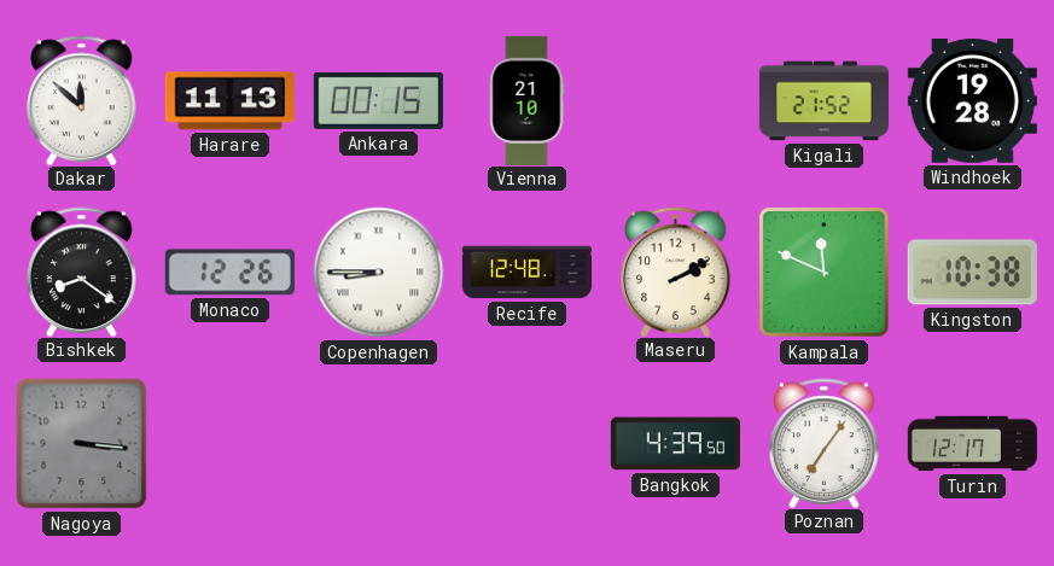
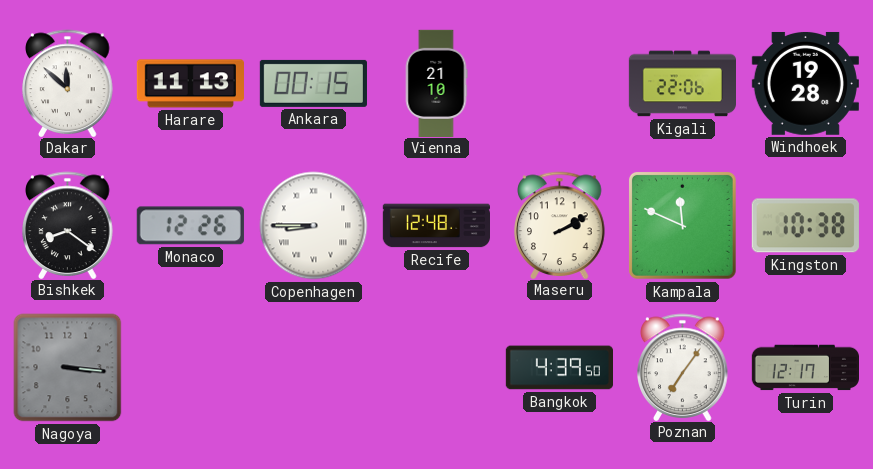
Kigali: 21:52 -> 22:06
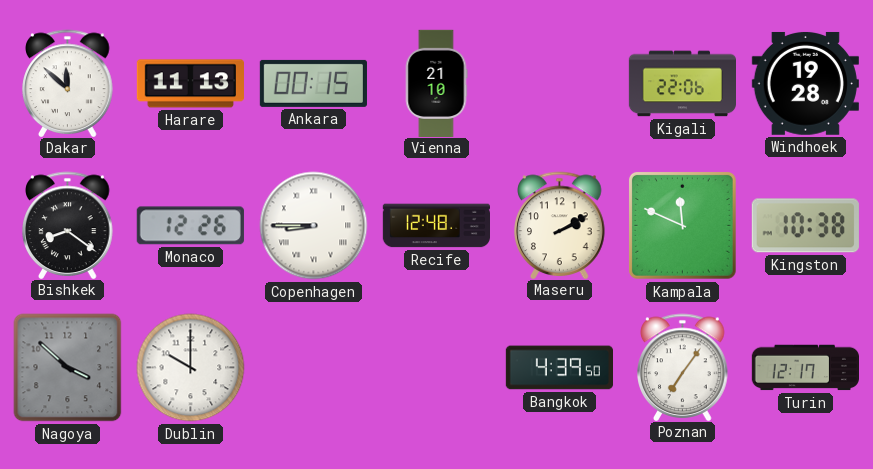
Nagoya: 3:16 -> 3:52
Dublin: none -> 10:00
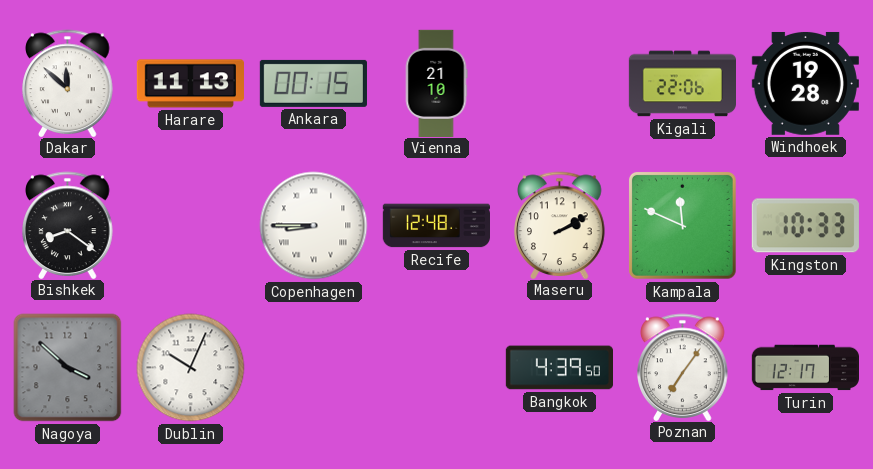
Monaco: 12:26 -> none
Kingston: 10:38 -> 10:33
Dublin: 10:00 -> 10:04
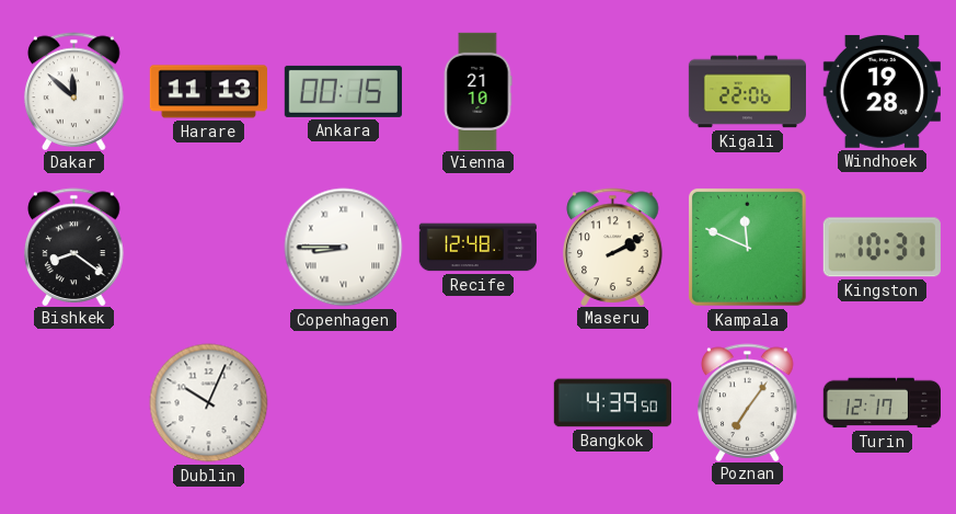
Kingston: 10:33 -> 10:31
Nagoya: 3:52 -> none
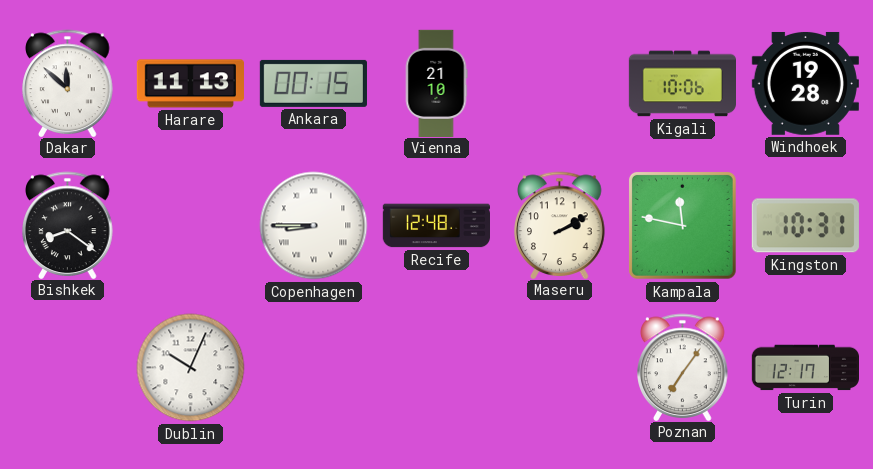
Kigali: 22:06 -> 10:06
Kampala: 11:49 -> 11:47
Bangkok: 4:39 -> none
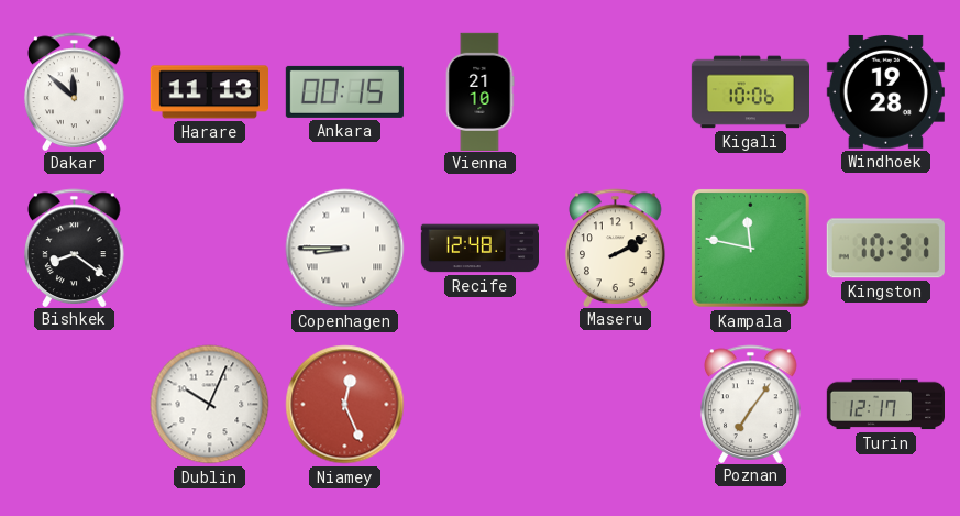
Niamey: none -> 12:26
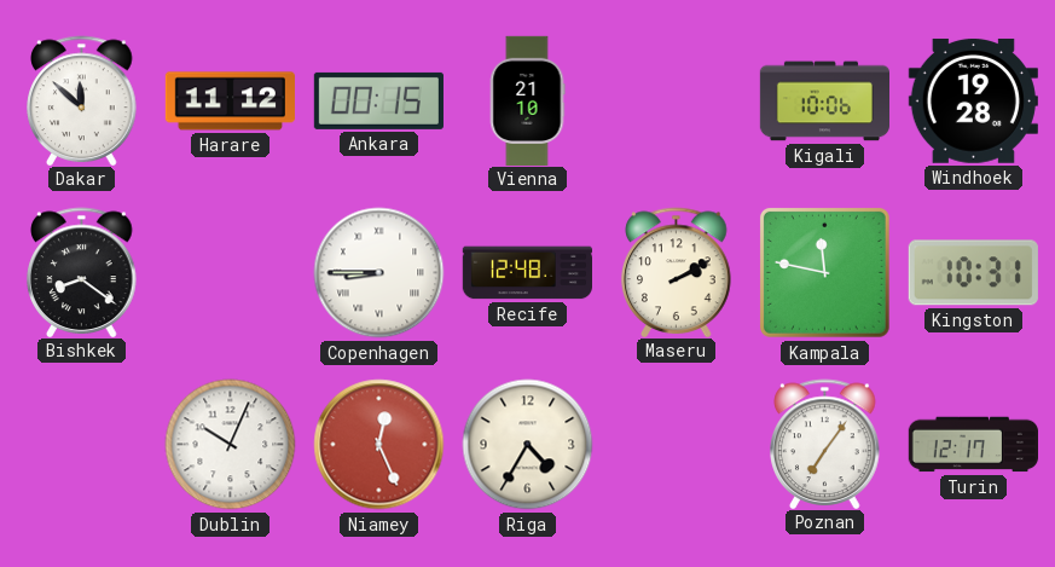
Harare: 11:13 -> 11:12
Riga: none -> 4:35
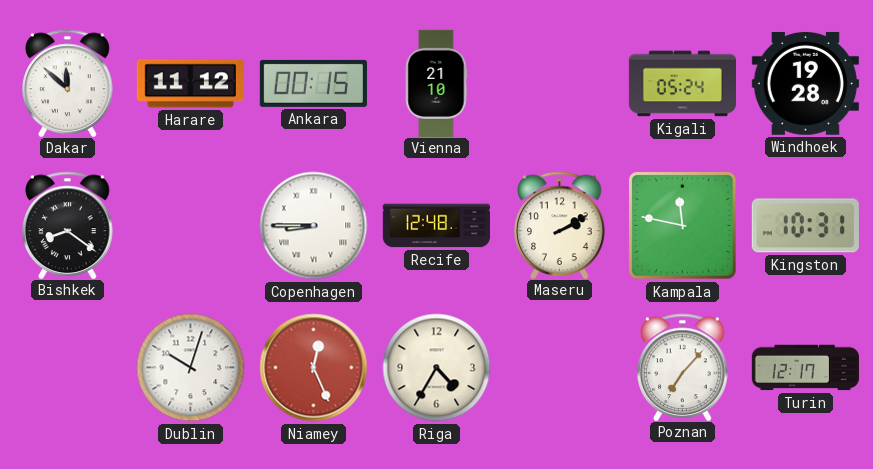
Kigali: 10:06 -> 05:24
Dublin: 10:04 -> 10:03
Poznan: 7:06 -> 7:07
